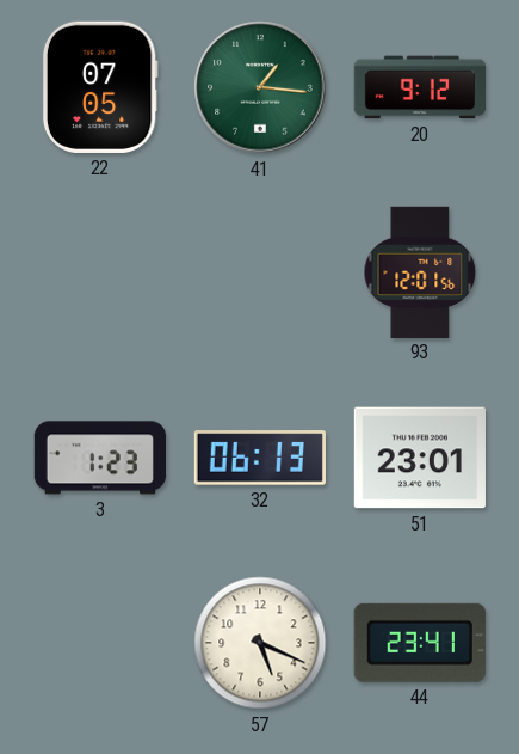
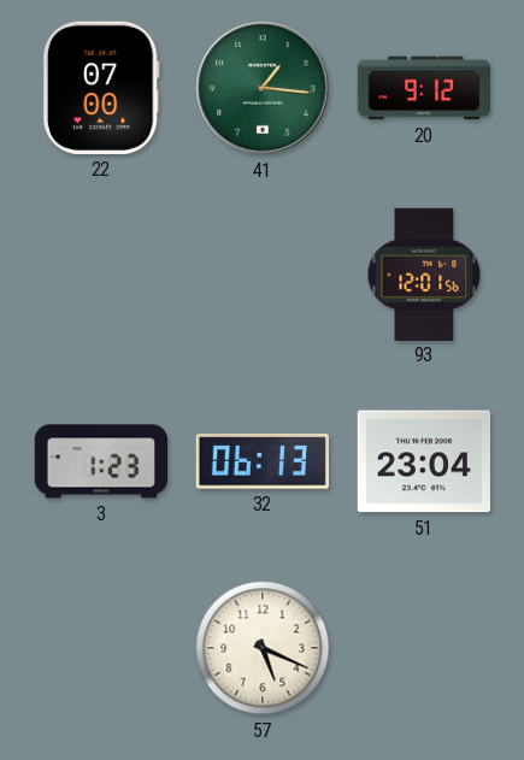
22: 07:05 -> 07:00
51: 23:01 -> 23:04
44: 23:41 -> none
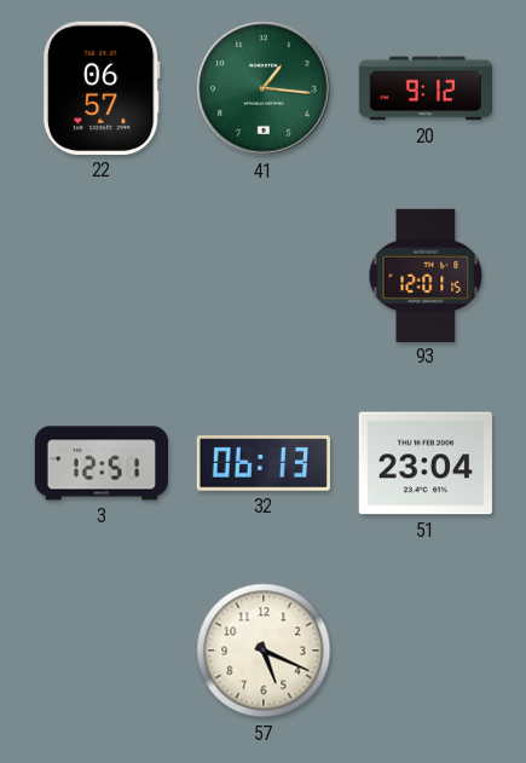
22: 07:00 -> 06:57
93: 12:01:56 -> 12:01:15
3: 1:23 -> 12:51
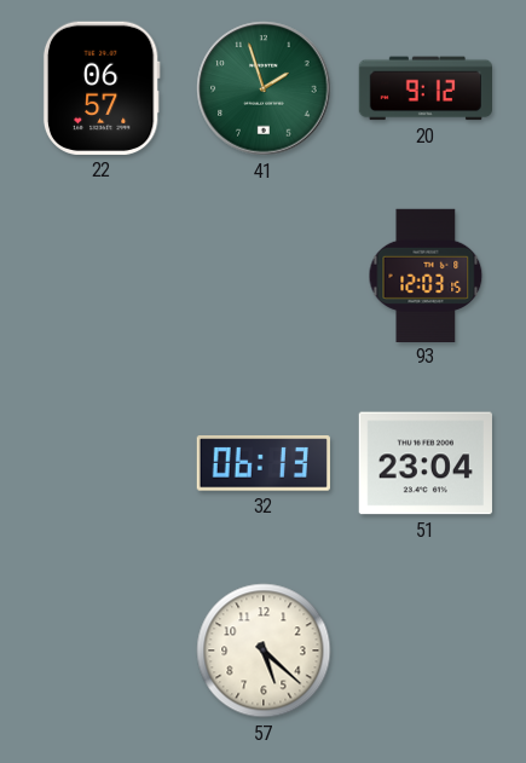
41: 1:16 -> 1:57
93: 12:01 -> 12:03
3: 12:51 -> none
57: 5:19 -> 5:22
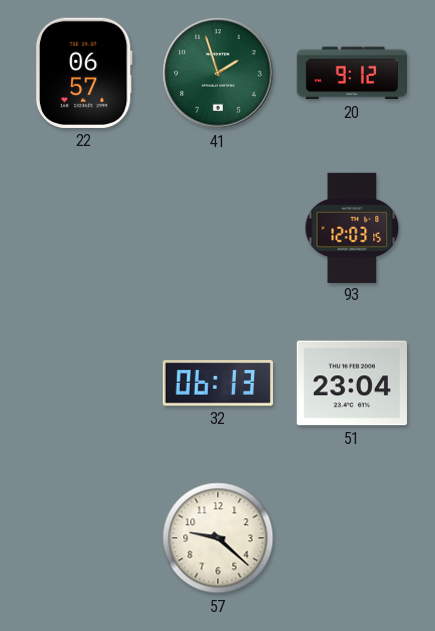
57: 5:22 -> 9:22
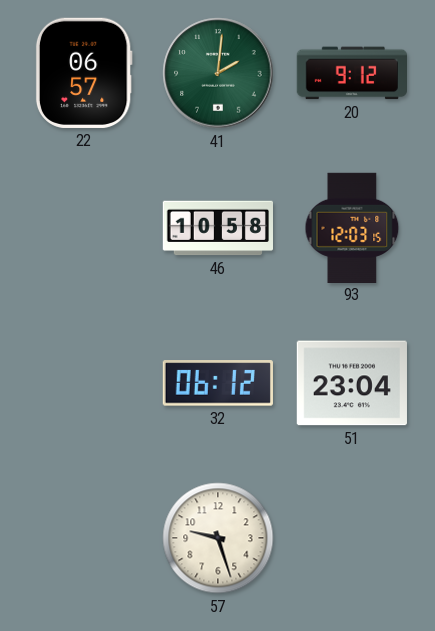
41: 1:57 -> 2:01
46: none -> 10:58
32: 06:13 -> 06:12
57: 9:22 -> 9:27
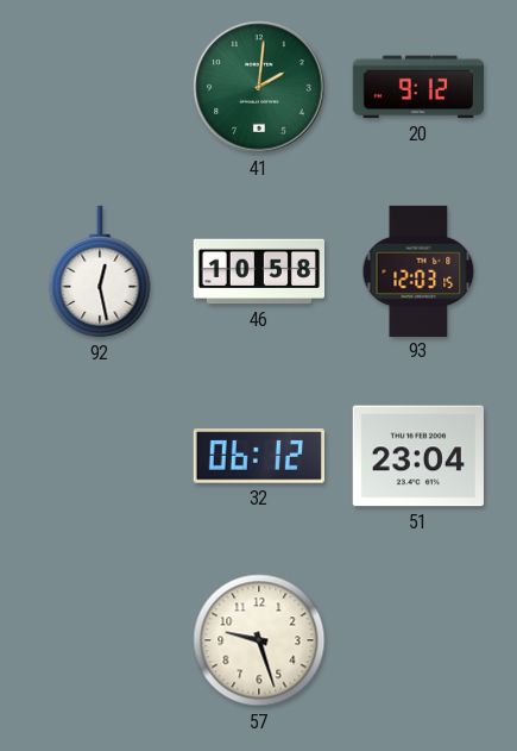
22: 06:57 -> none
92: none -> 12:28
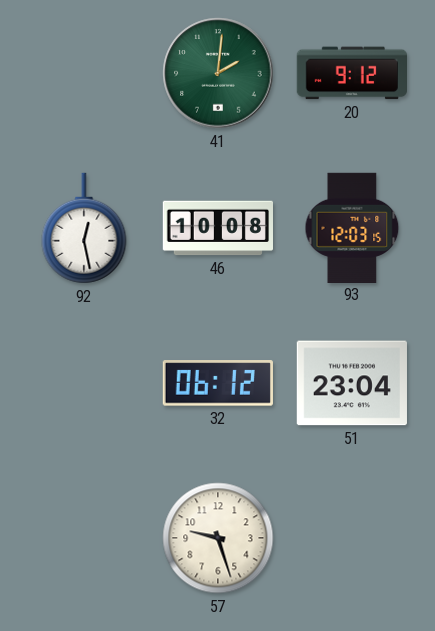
46: 10:58 -> 10:08
